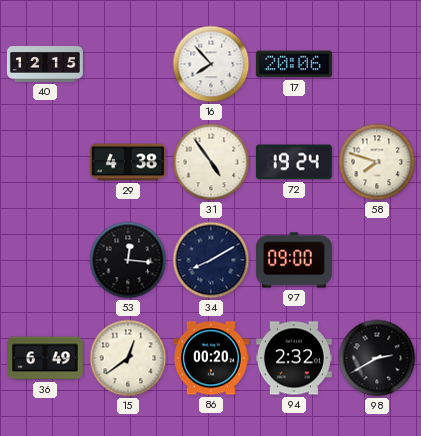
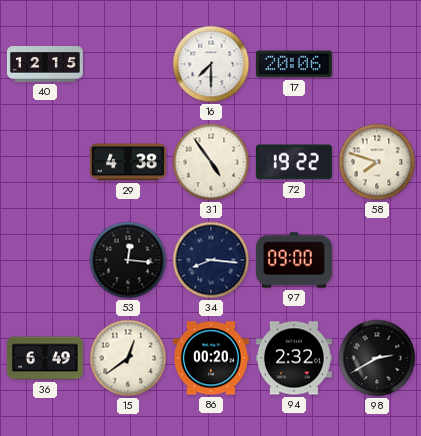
16: 7:53 -> 7:30
72: 19:24 -> 19:22
34: 8:10 -> 8:16
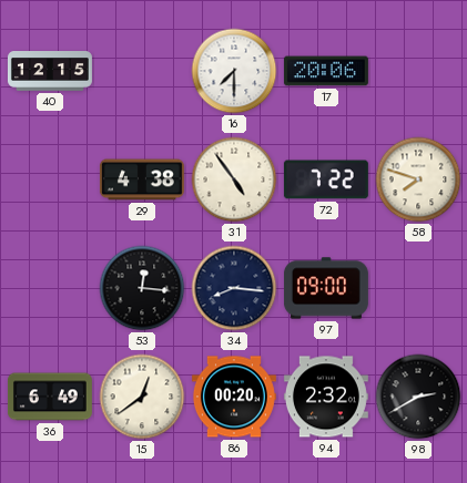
72: 19:22 -> 7:22
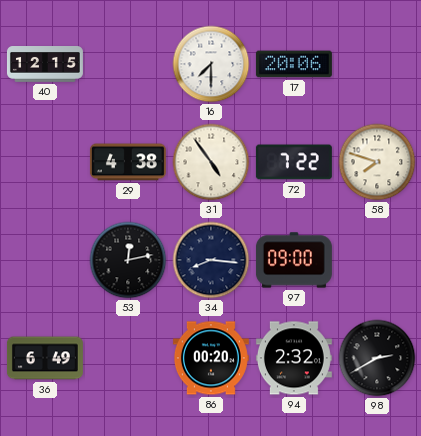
53: 12:16 -> 12:13
15: 12:39 -> none
